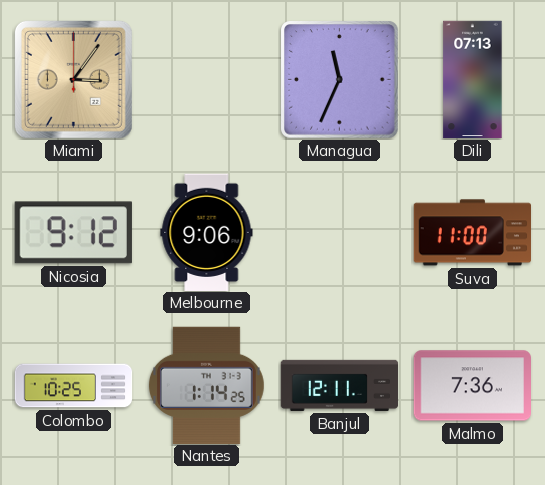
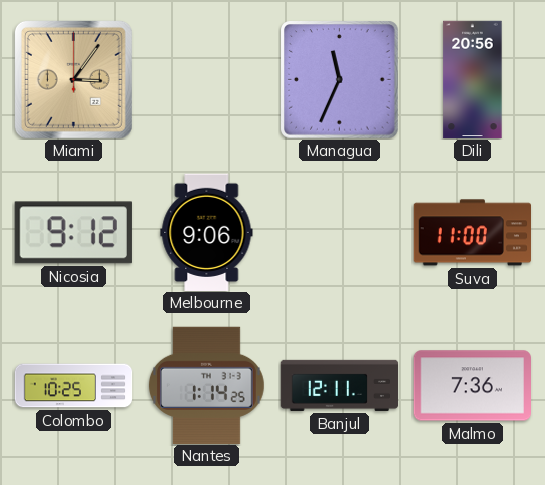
Dili: 07:13 -> 20:56
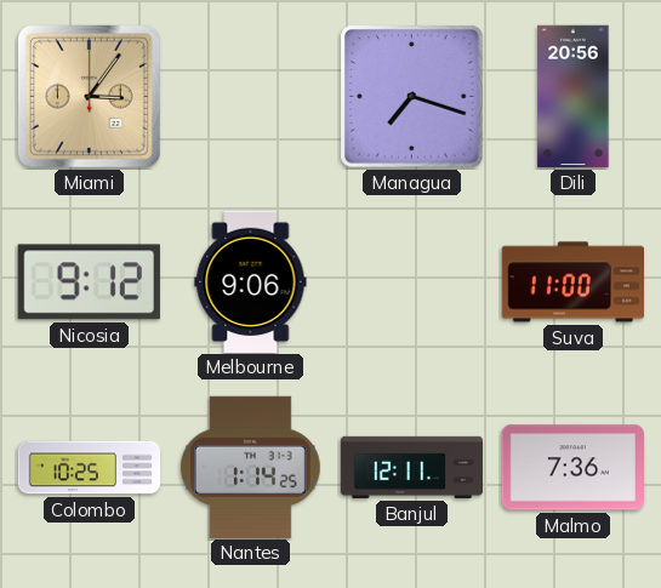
Managua: 11:34 -> 7:18
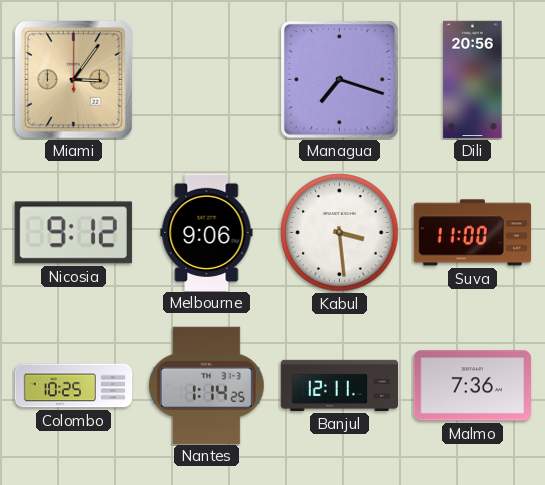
Kabul: none -> 3:29
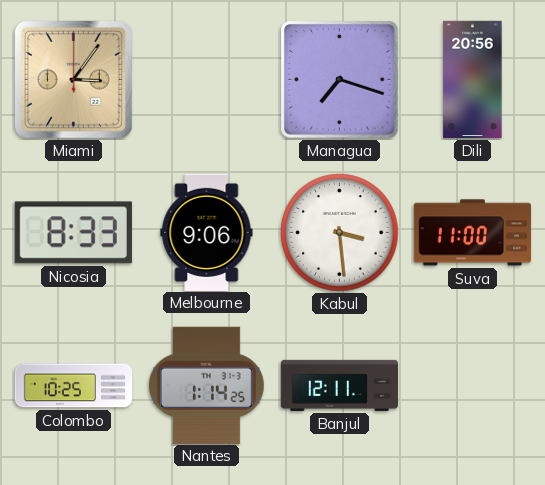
Nicosia: 9:12 -> 8:33
Malmo: 7:36 -> none
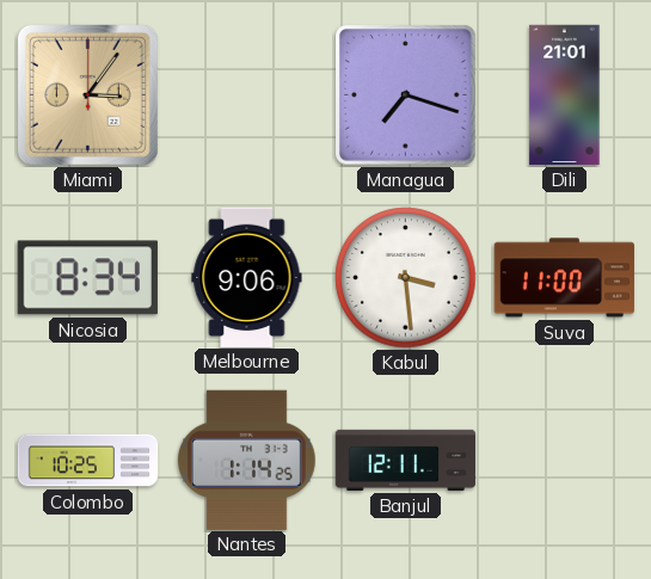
Dili: 20:56 -> 21:01
Nicosia: 8:33 -> 8:34
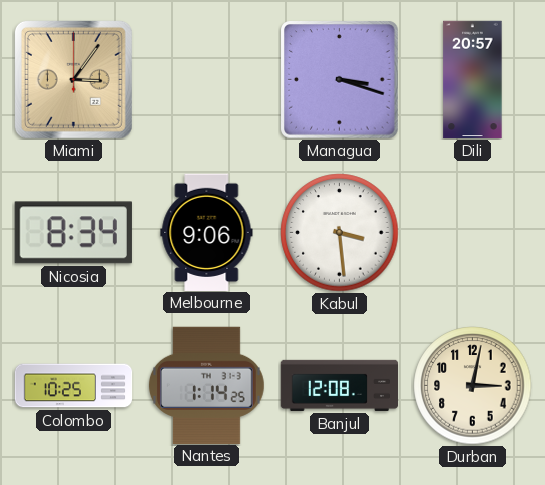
Managua: 7:18 -> 3:18
Dili: 21:01 -> 20:57
Suva: 11:00 -> none
Banjul: 12:11 -> 12:08
Durban: none -> 3:02
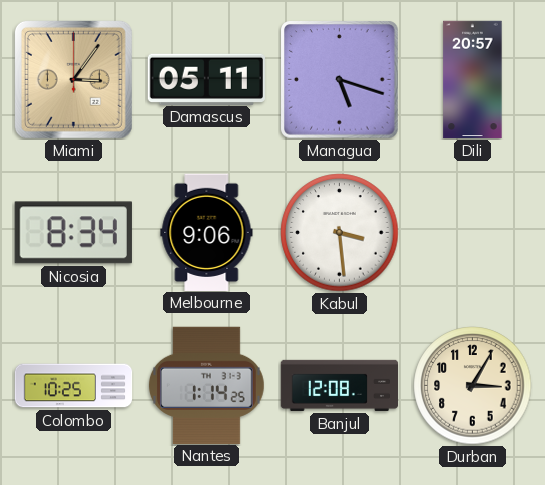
Damascus: none -> 05:11
Managua: 3:18 -> 5:18
Durban: 3:02 -> 3:05
